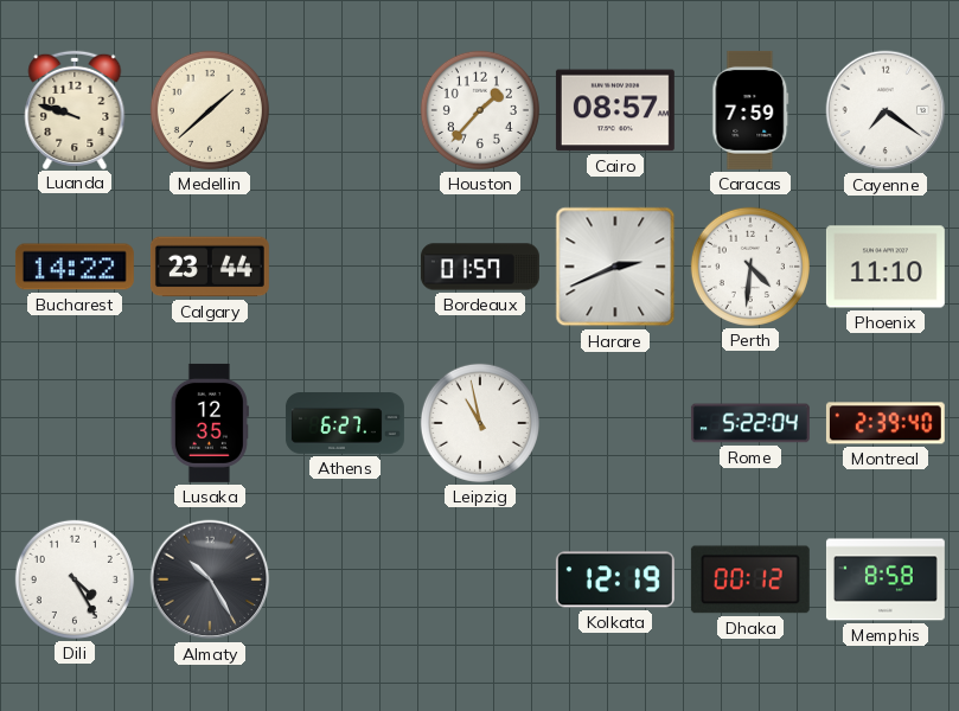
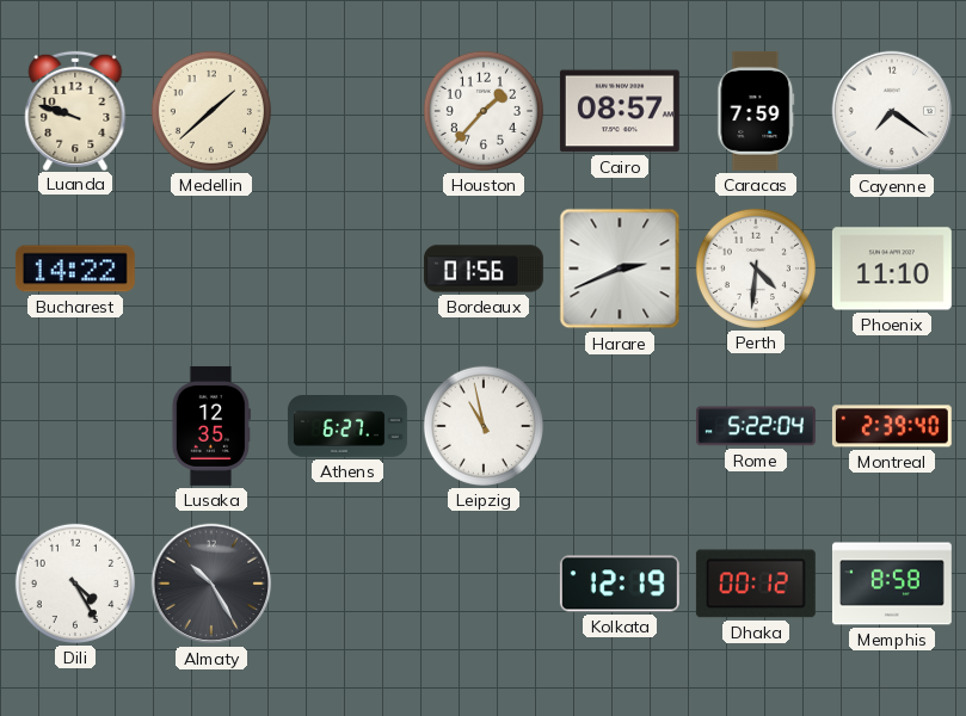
Calgary: 23:44 -> none
Bordeaux: 01:57 -> 01:56
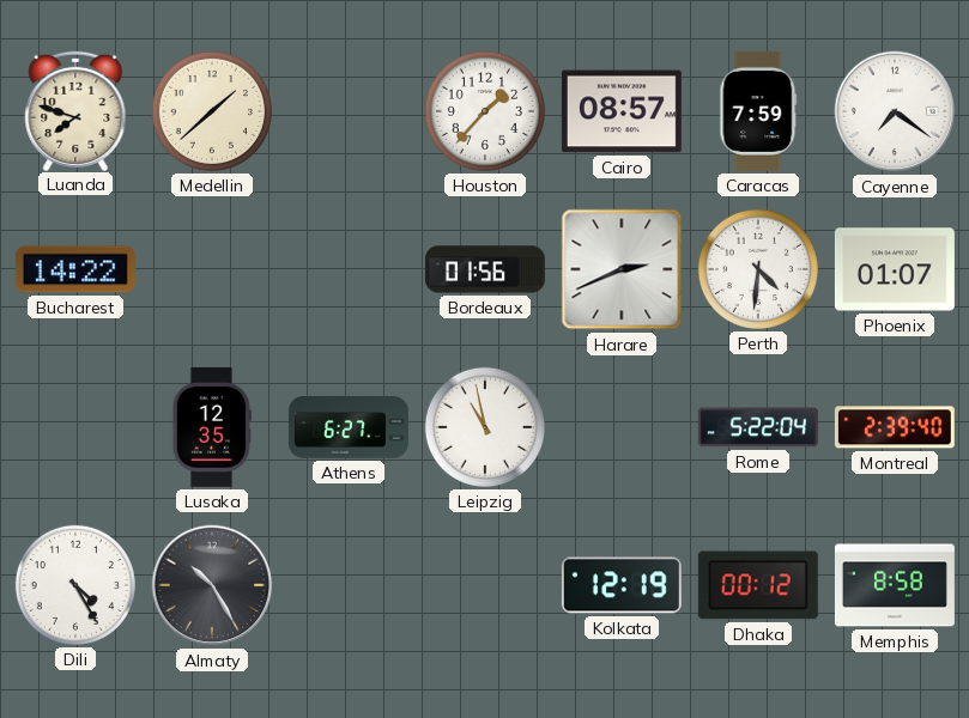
Luanda: 9:48 -> 7:48
Phoenix: 11:10 -> 01:07
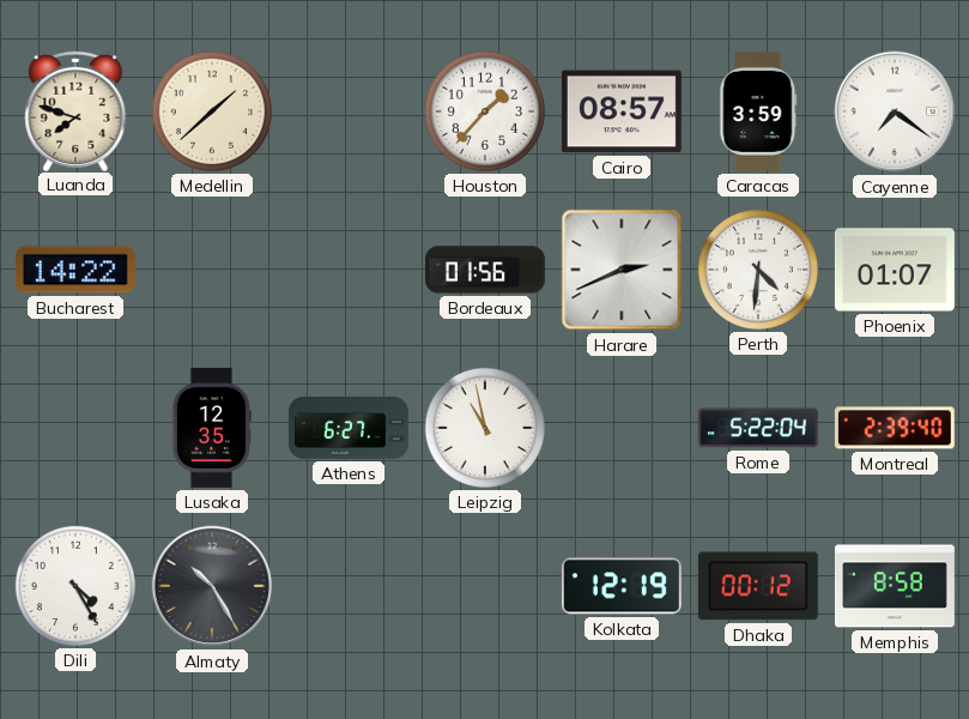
Caracas: 7:59 -> 3:59
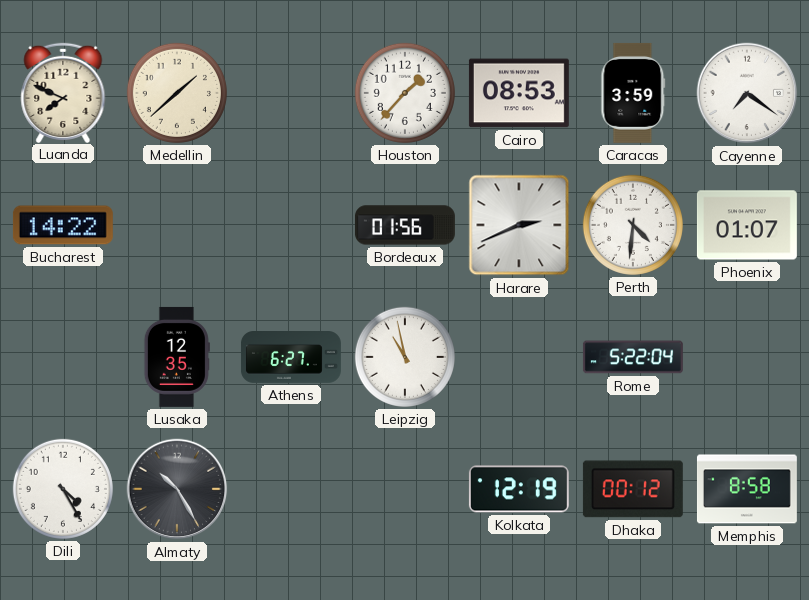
Luanda: 7:48 -> 7:49
Cairo: 08:57 -> 08:53
Montreal: 2:39 -> none
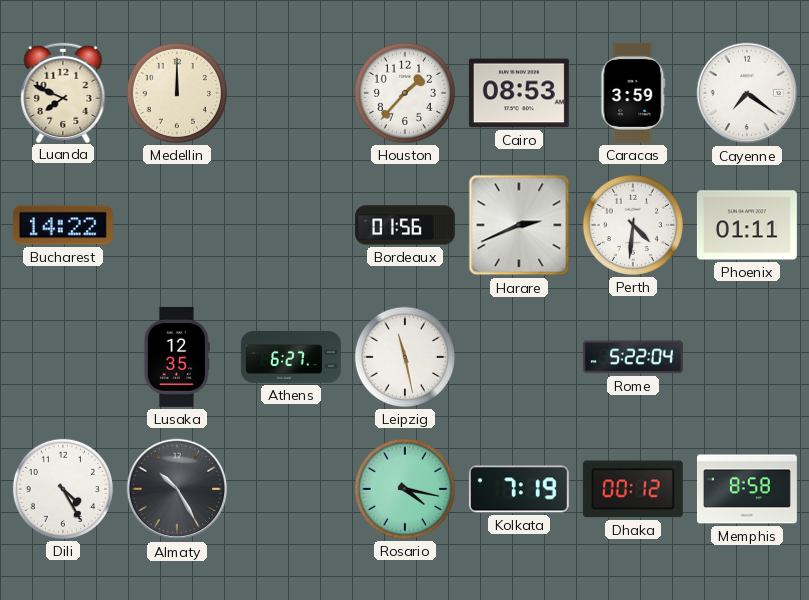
Medellin: 1:38 -> 12:00
Phoenix: 01:07 -> 01:11
Leipzig: 10:58 -> 11:28
Rosario: none -> 4:17
Kolkata: 12:19 -> 7:19
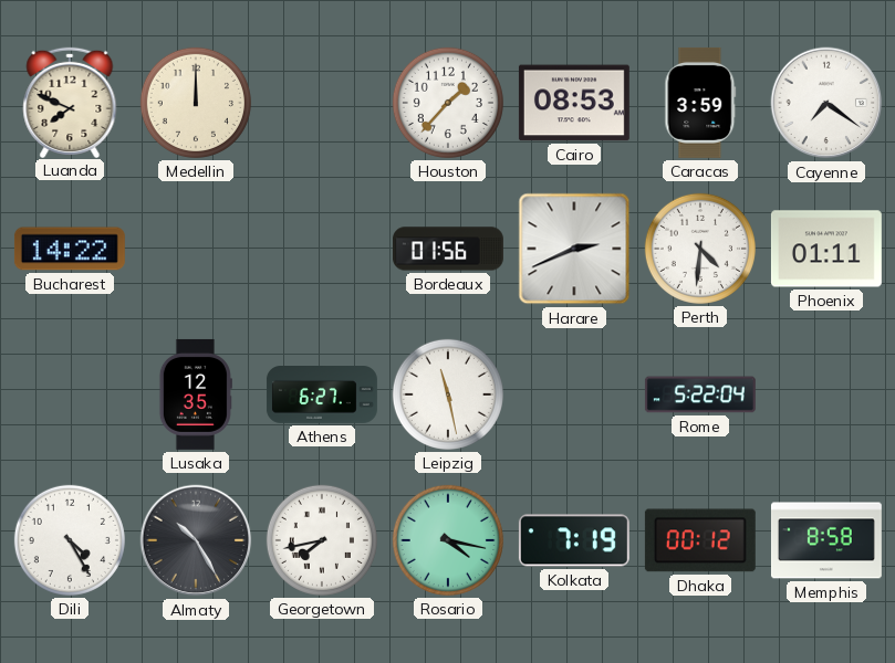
Georgetown: none -> 7:43
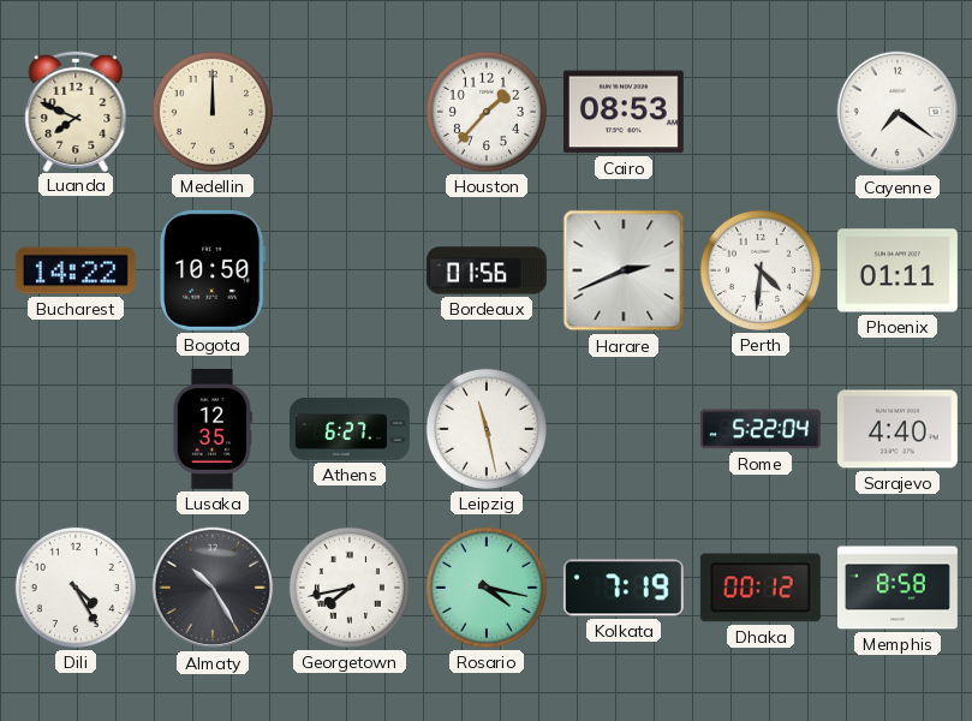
Caracas: 3:59 -> none
Bogota: none -> 10:50
Sarajevo: none -> 4:40
